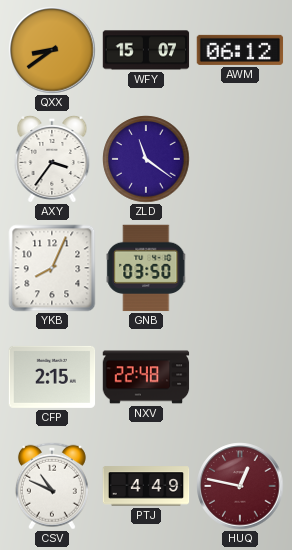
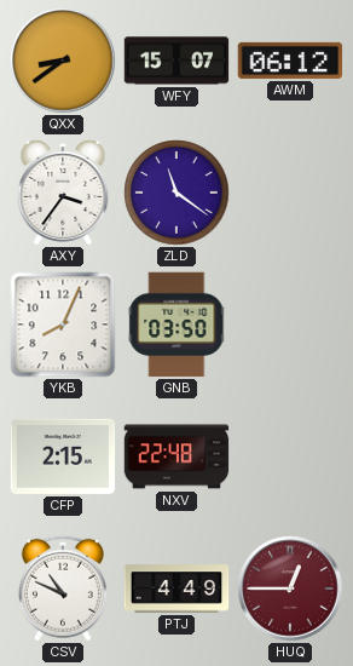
HUQ: 12:47 -> 12:45
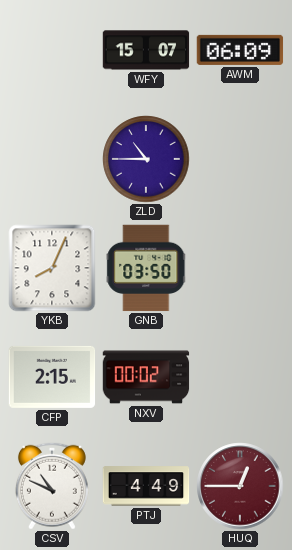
QXX: 8:39 -> none
AWM: 06:12 -> 06:09
AXY: 3:36 -> none
ZLD: 11:21 -> 10:45
NXV: 22:48 -> 00:02
